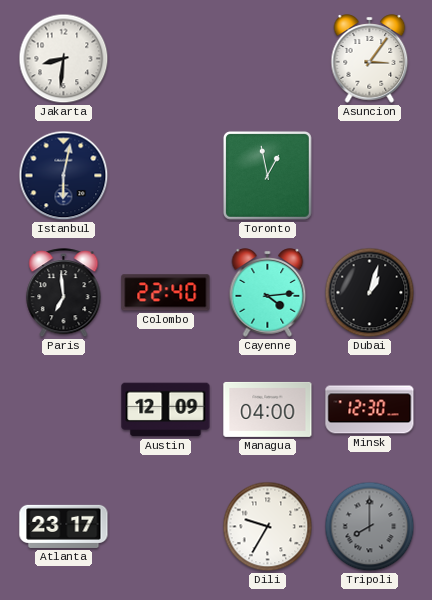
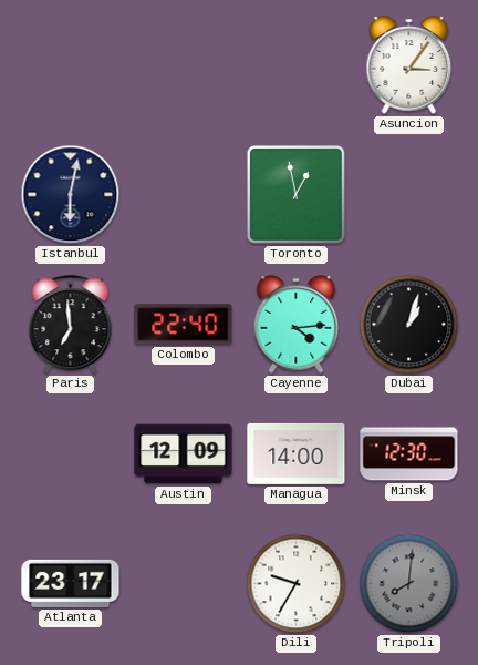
Jakarta: 8:31 -> none
Managua: 04:00 -> 14:00
Tripoli: 8:00 -> 8:01
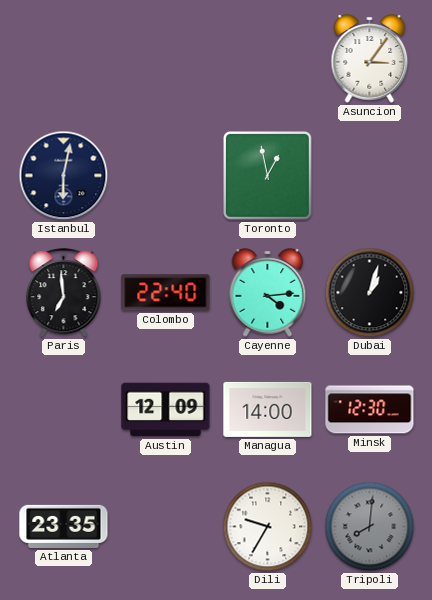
Atlanta: 23:17 -> 23:35
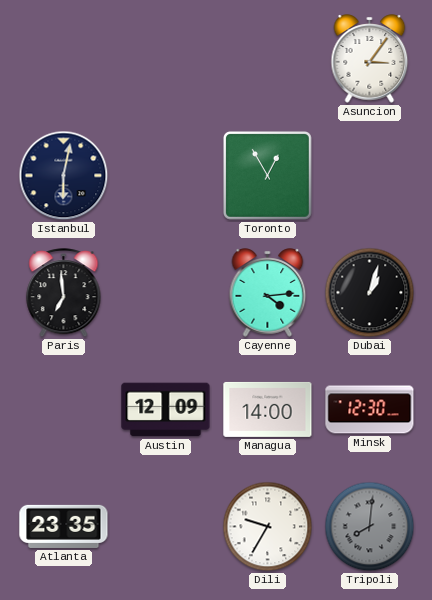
Toronto: 12:58 -> 12:55
Colombo: 22:40 -> none
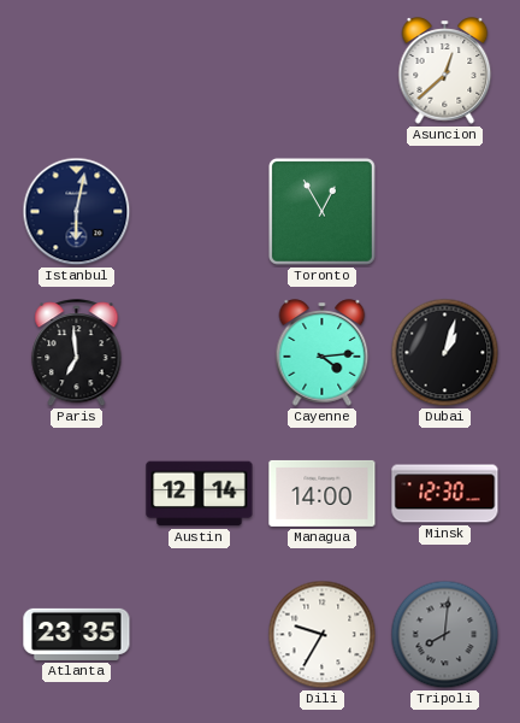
Asuncion: 3:06 -> 12:38
Austin: 12:09 -> 12:14
